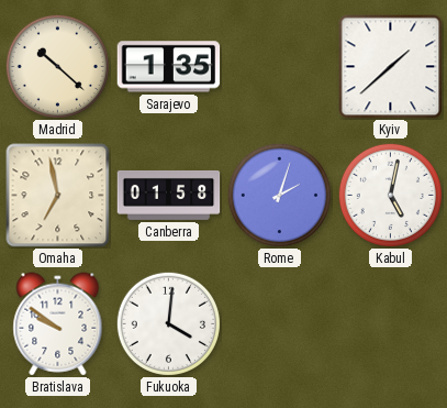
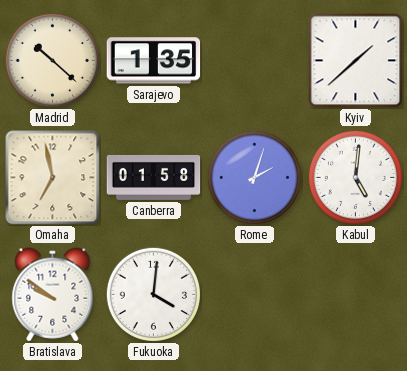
Kabul: 5:02 -> 5:01
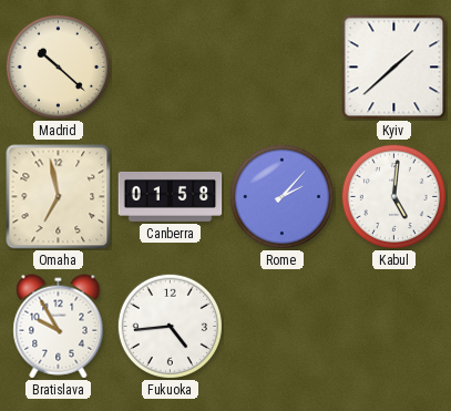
Sarajevo: 1:35 -> none
Rome: 2:03 -> 2:07
Bratislava: 9:51 -> 9:55
Fukuoka: 4:01 -> 4:44
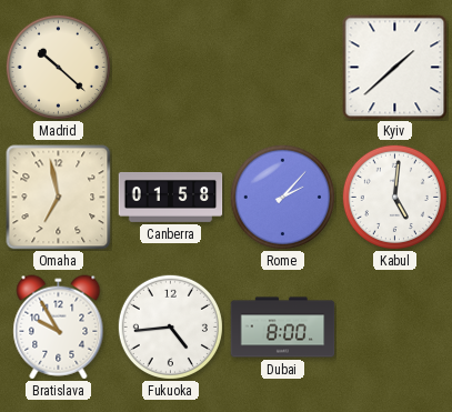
Dubai: none -> 8:00
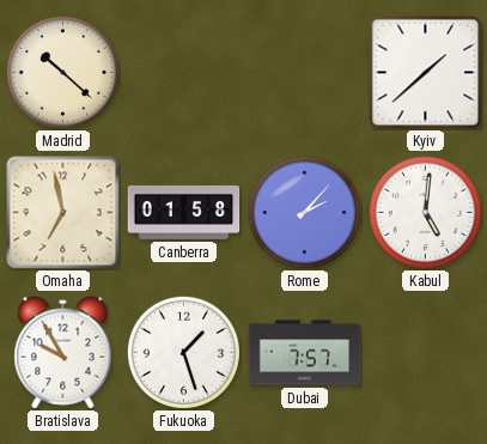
Fukuoka: 4:44 -> 1:27
Dubai: 8:00 -> 7:57
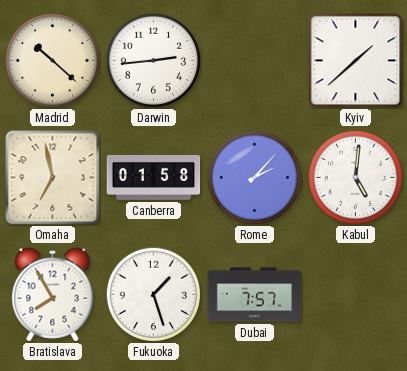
Darwin: none -> 2:44
Bratislava: 9:55 -> 7:55
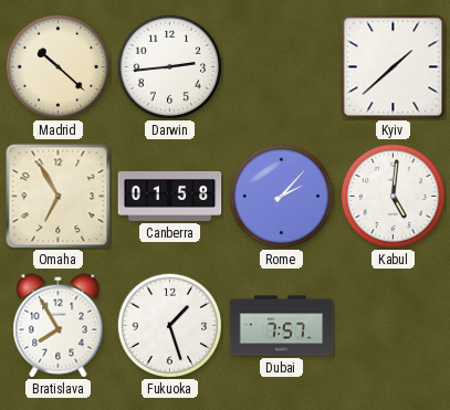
Omaha: 6:58 -> 6:55
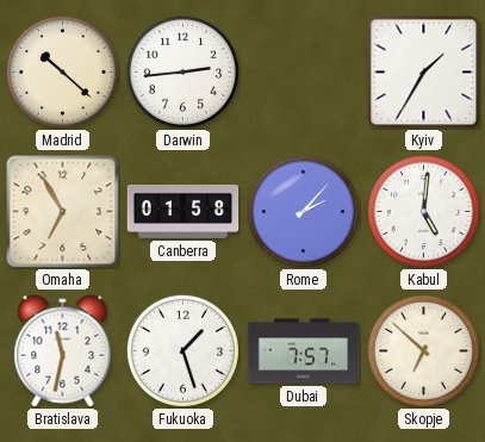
Kyiv: 1:38 -> 1:35
Bratislava: 7:55 -> 11:32
Skopje: none -> 6:52
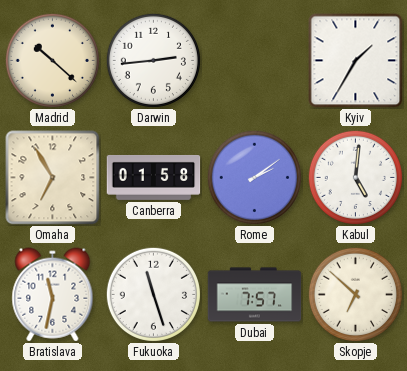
Rome: 2:07 -> 2:09
Fukuoka: 1:27 -> 11:27
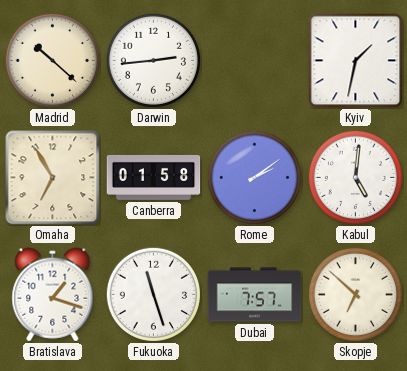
Kyiv: 1:35 -> 1:32
Bratislava: 11:32 -> 1:18
